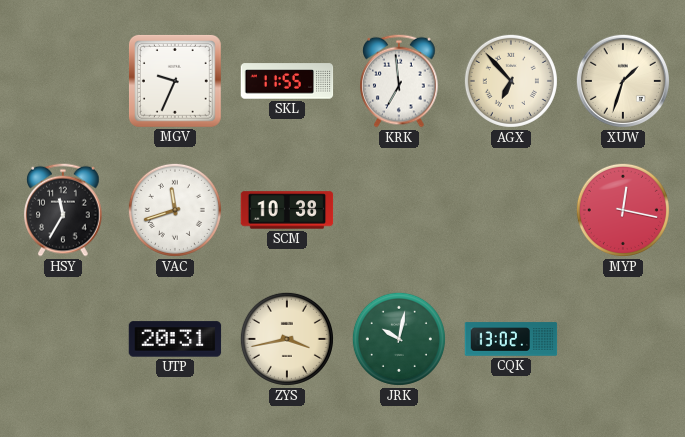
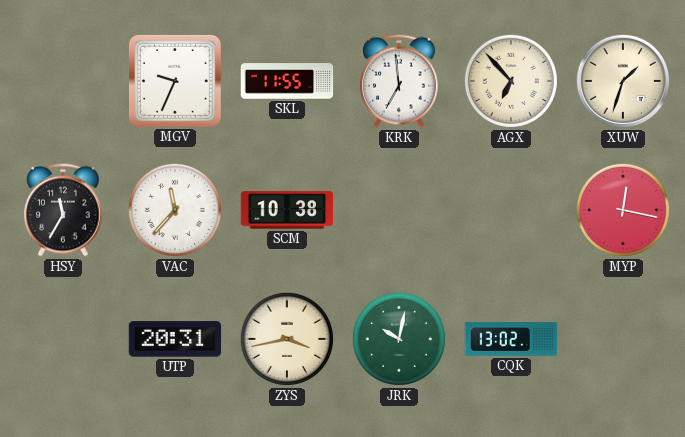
VAC: 11:42 -> 11:37
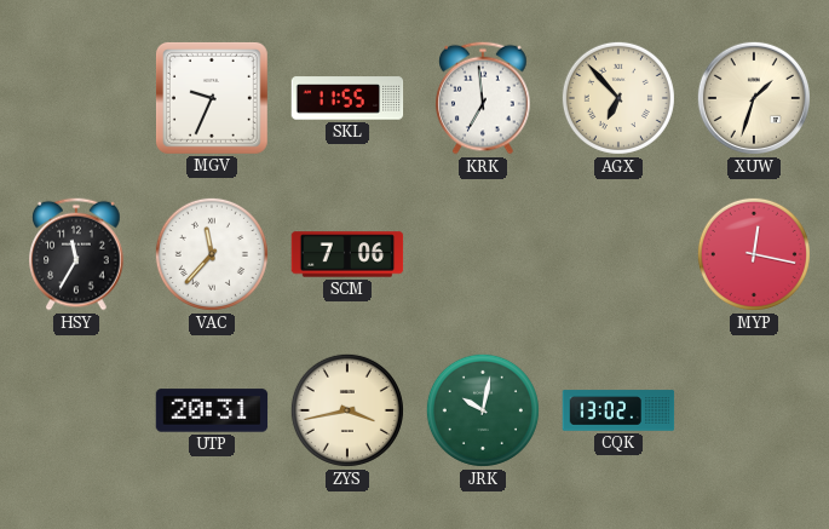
SCM: 10:38 -> 7:06
